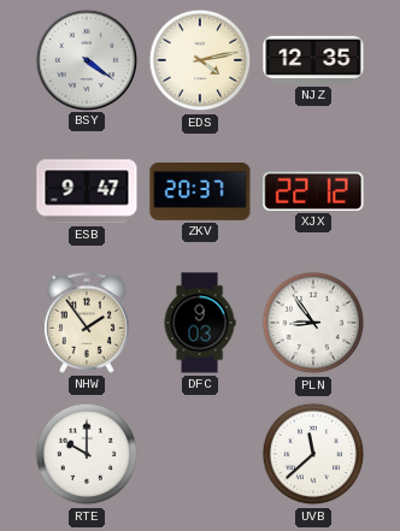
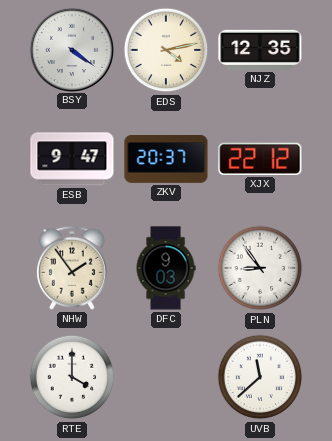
RTE: 10:00 -> 4:00
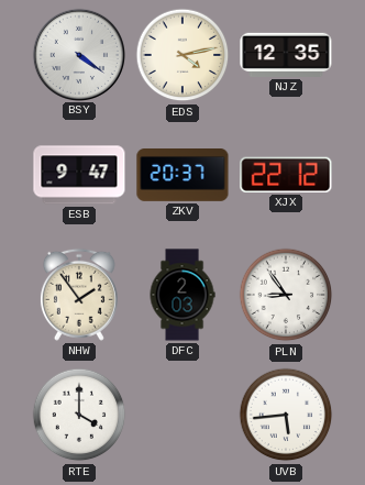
DFC: 9:03 -> 2:03
UVB: 11:38 -> 5:44
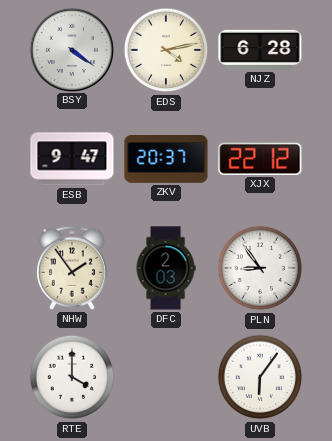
NJZ: 12:35 -> 6:28
UVB: 5:44 -> 6:06
